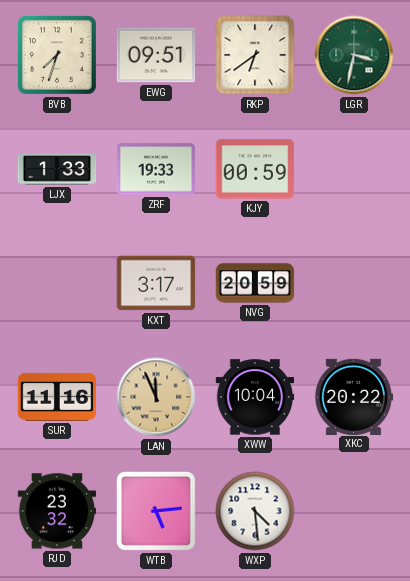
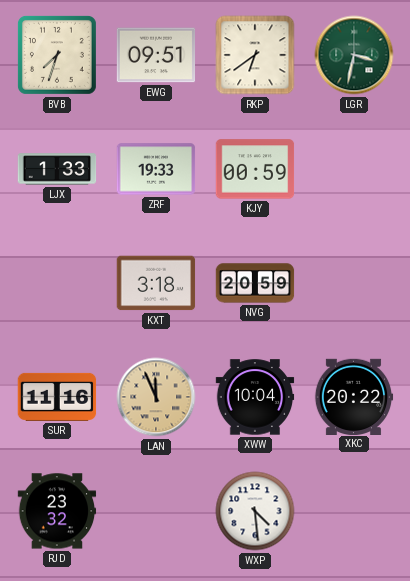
KXT: 3:17 -> 3:18
WTB: 5:14 -> none
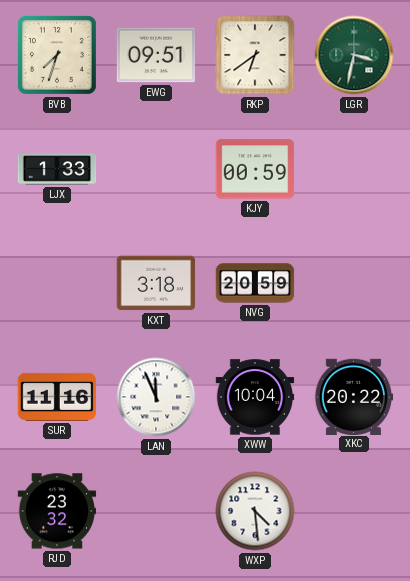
ZRF: 19:33 -> none
LAN dial: champagne -> white
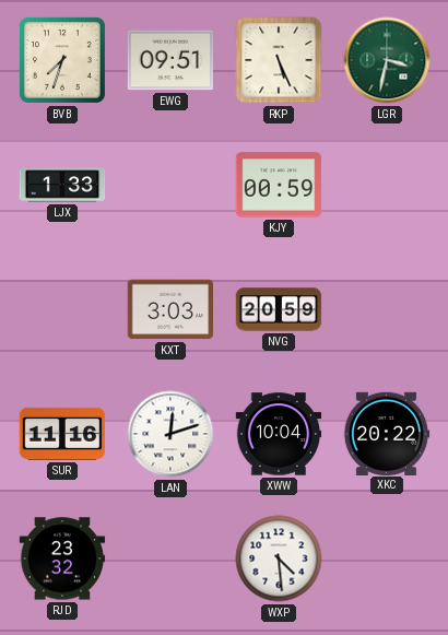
RKP: 6:39 -> 5:26
KXT: 3:18 -> 3:03
LAN: 11:56 -> 12:12
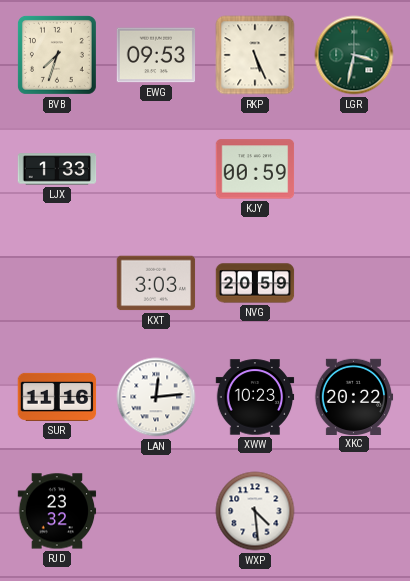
EWG: 09:51 -> 09:53
LAN: 12:12 -> 12:14
XWW: 10:04 -> 10:23
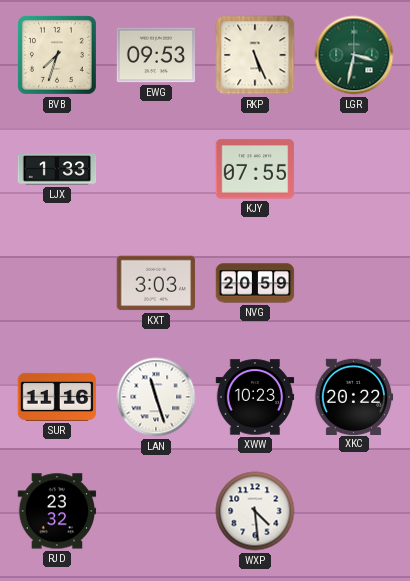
KJY: 00:59 -> 07:55
LAN: 12:14 -> 11:27
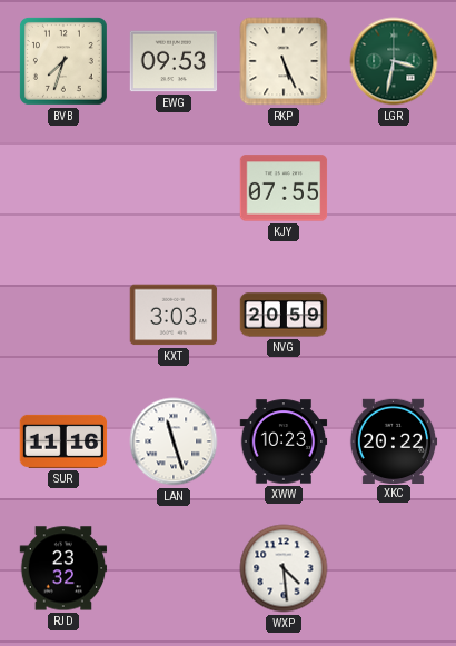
LJX: 1:33 -> none
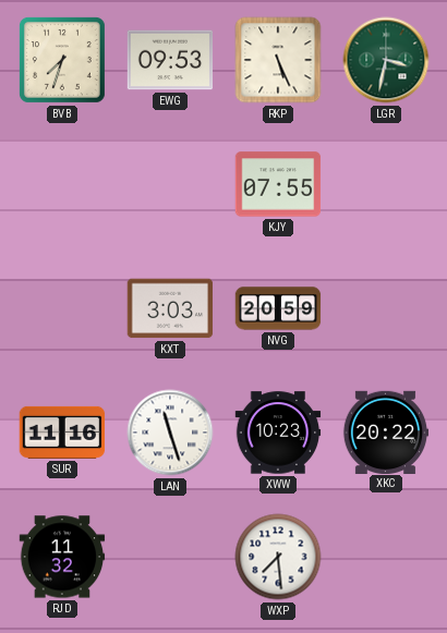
RJD: 23:32 -> 11:32
WXP: 4:29 -> 7:29
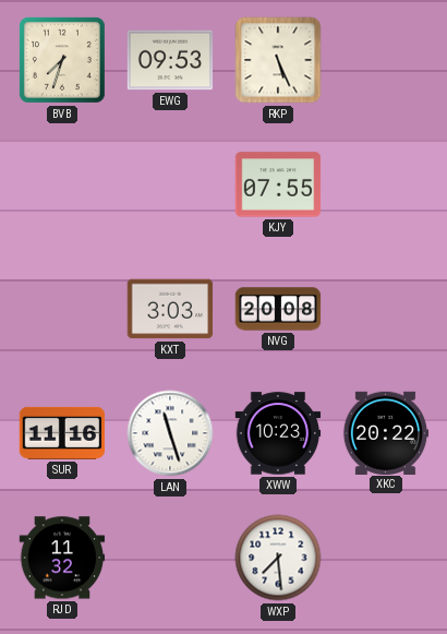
LGR: 3:32 -> none
NVG: 20:59 -> 20:08
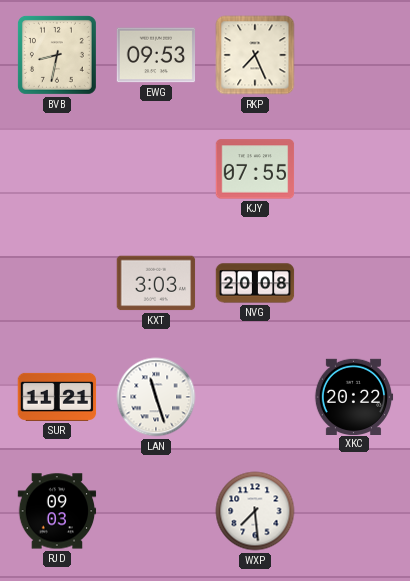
BVB: 7:33 -> 8:32
RKP: 5:26 -> 7:26
SUR: 11:16 -> 11:21
XWW: 10:23 -> none
RJD: 11:32 -> 09:03
